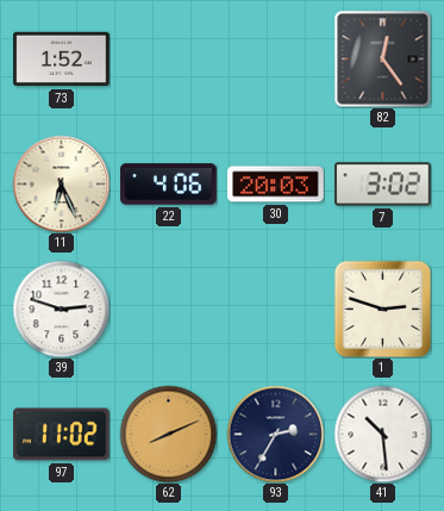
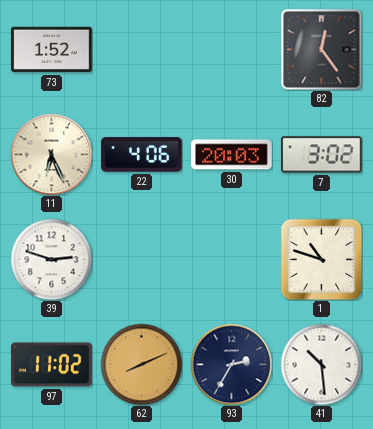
1: 2:48 -> 10:48
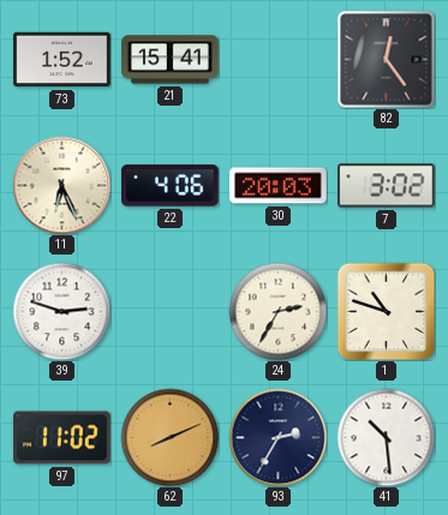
21: none -> 15:41
24: none -> 2:35
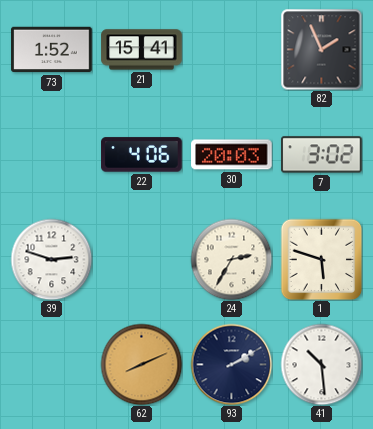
82: 12:24 -> 1:56
11: 6:26 -> none
1: 10:48 -> 5:48
97: 11:02 -> none
93: 2:35 -> 2:10
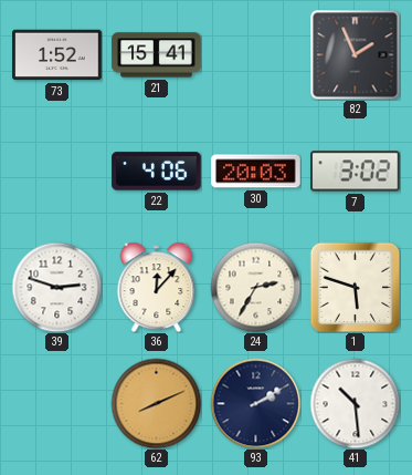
36: none -> 12:07
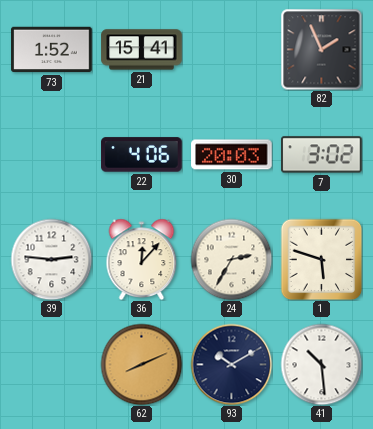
39: 2:48 -> 2:46
93: 2:10 -> 10:10
